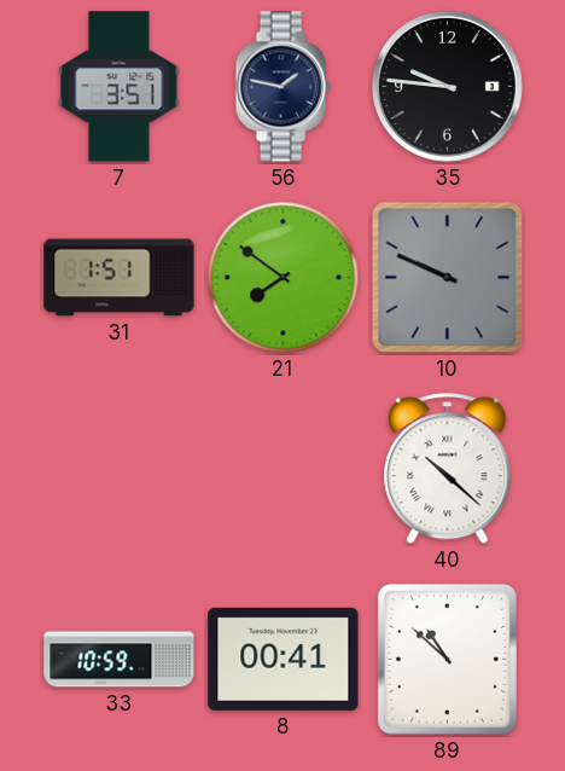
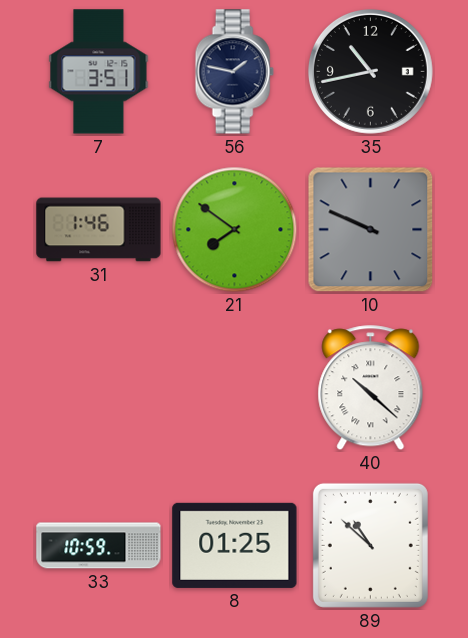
35: 9:46 -> 10:43
31: 1:51 -> 1:46
8: 00:41 -> 01:25
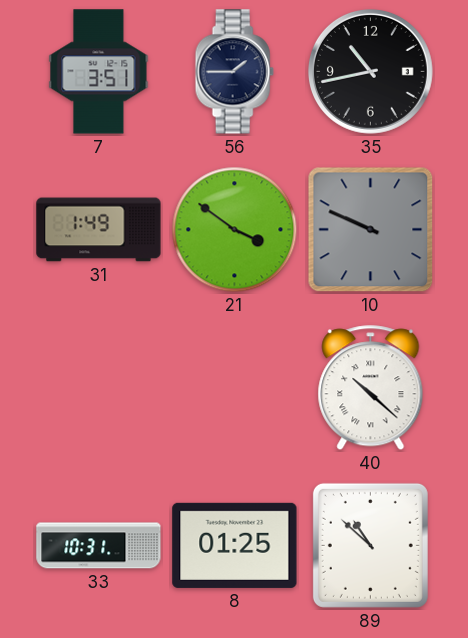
56: 1:47 -> 1:45
31: 1:46 -> 1:49
21: 7:51 -> 3:51
33: 10:59 -> 10:31
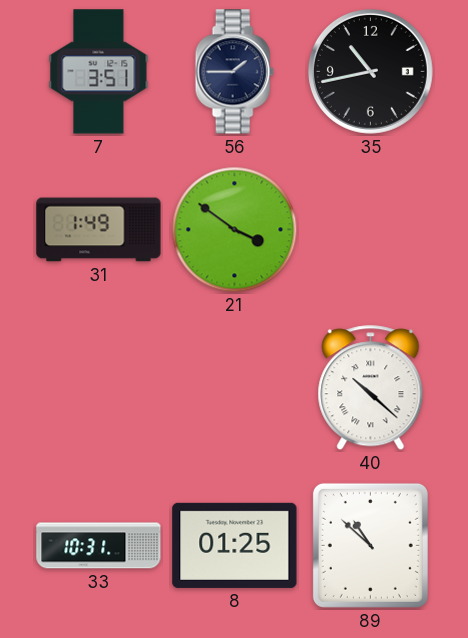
10: 9:49 -> none
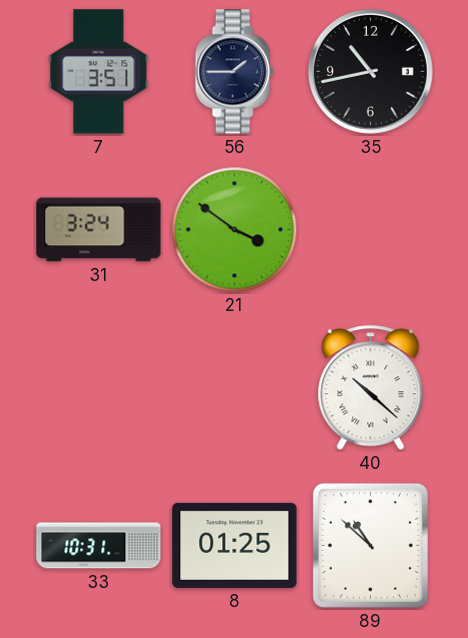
31: 1:49 -> 3:24
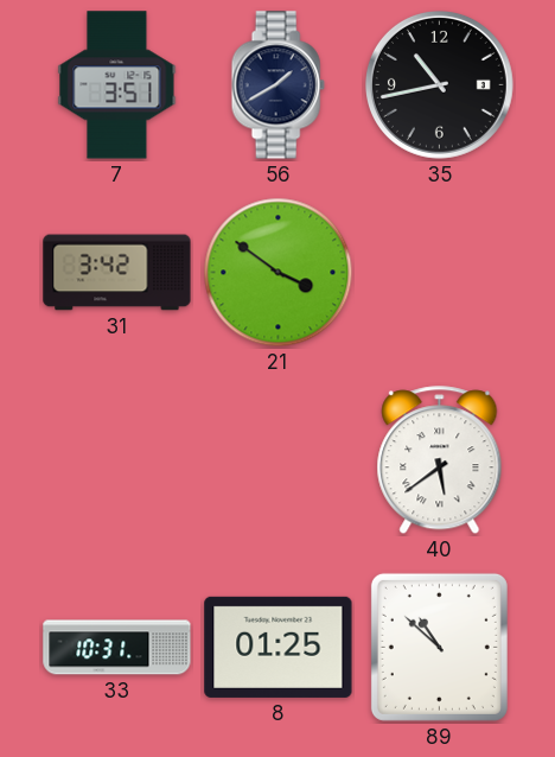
56: 1:45 -> 1:40
31: 3:24 -> 3:42
40: 10:22 -> 5:39
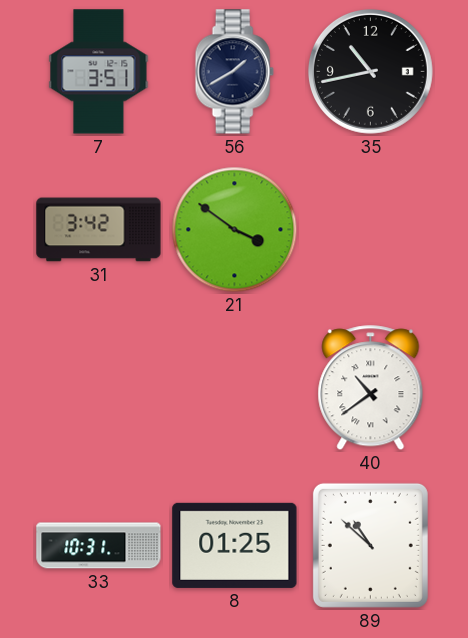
40: 5:39 -> 10:39
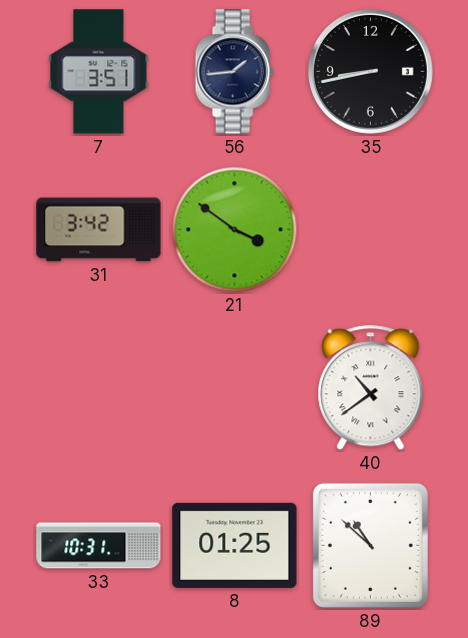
56: 1:40 -> 1:44
35: 10:43 -> 8:43
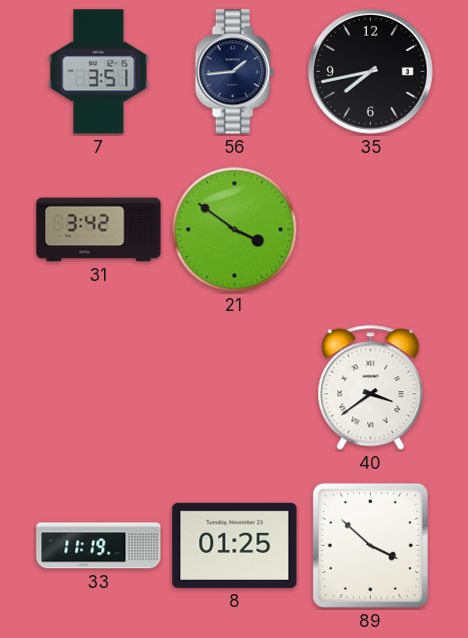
35: 8:43 -> 7:43
40: 10:39 -> 3:39
33: 10:31 -> 11:19
89: 10:52 -> 3:52
